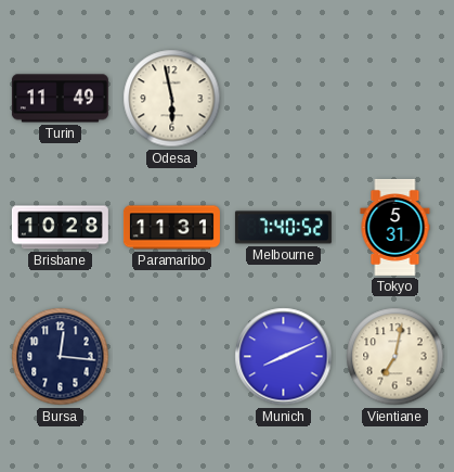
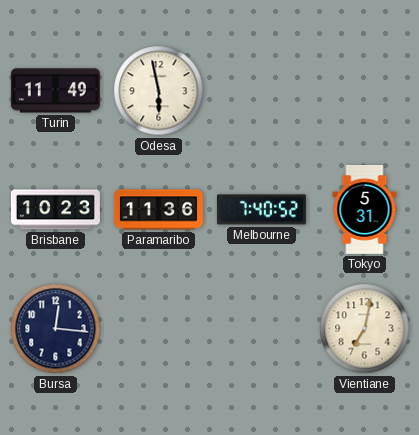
Brisbane: 10:28 -> 10:23
Paramaribo: 11:31 -> 11:36
Munich: 8:11 -> none
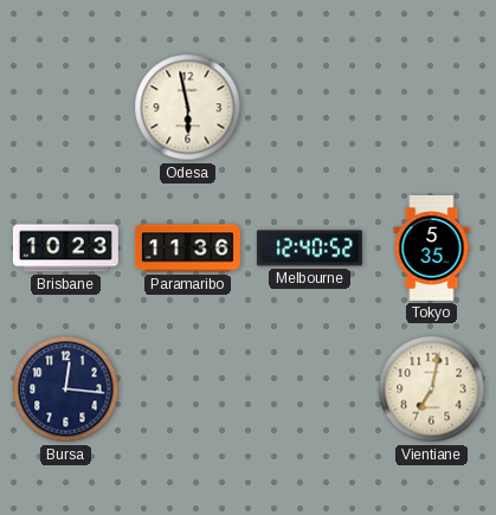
Turin: 11:49 -> none
Melbourne: 7:40 -> 12:40
Tokyo: 5:31 -> 5:35
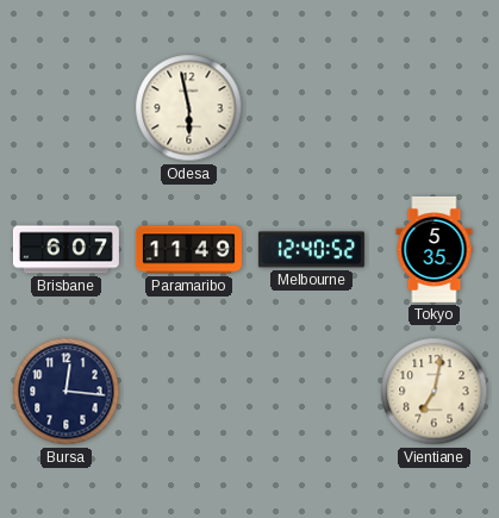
Brisbane: 10:23 -> 6:07
Paramaribo: 11:36 -> 11:49
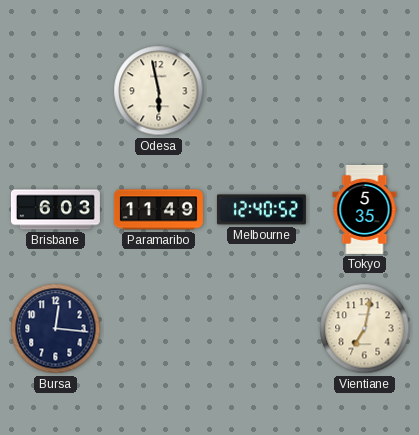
Brisbane: 6:07 -> 6:03
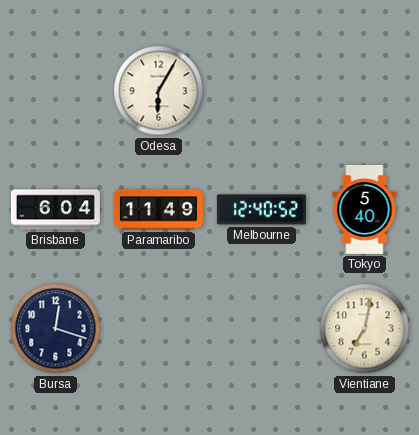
Odesa: 5:58 -> 6:05
Brisbane: 6:03 -> 6:04
Tokyo: 5:35 -> 5:40
Bursa: 12:16 -> 12:18
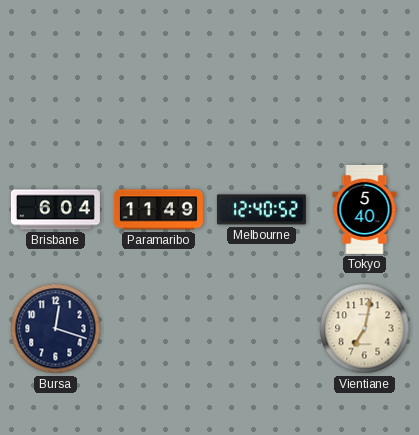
Odesa: 6:05 -> none
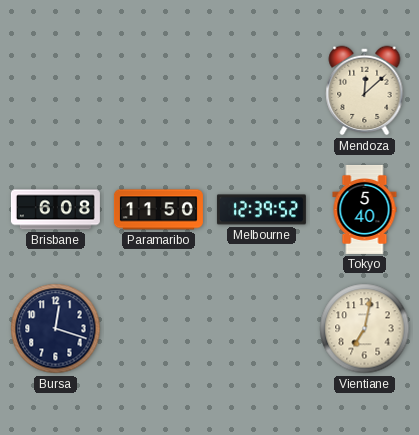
Mendoza: none -> 12:08
Brisbane: 6:04 -> 6:08
Paramaribo: 11:49 -> 11:50
Melbourne: 12:40 -> 12:39
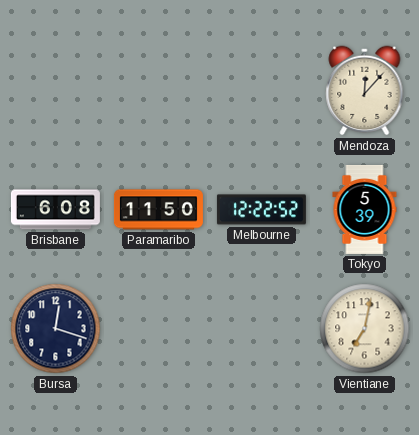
Mendoza: 12:08 -> 12:07
Melbourne: 12:39 -> 12:22
Tokyo: 5:40 -> 5:39
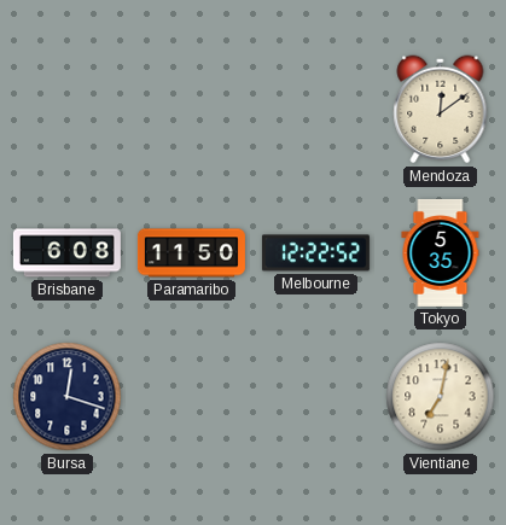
Mendoza: 12:07 -> 12:09
Tokyo: 5:39 -> 5:35
